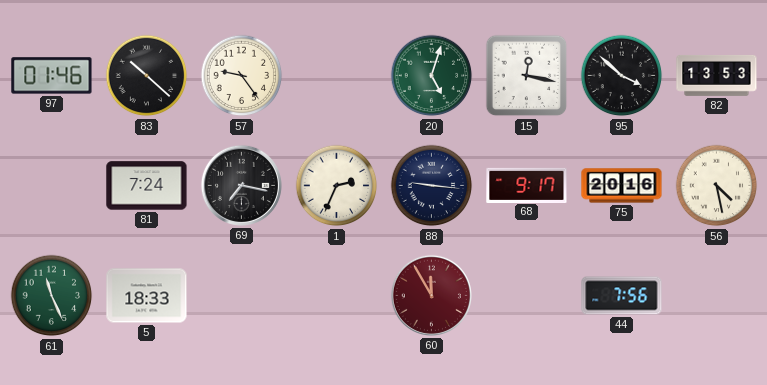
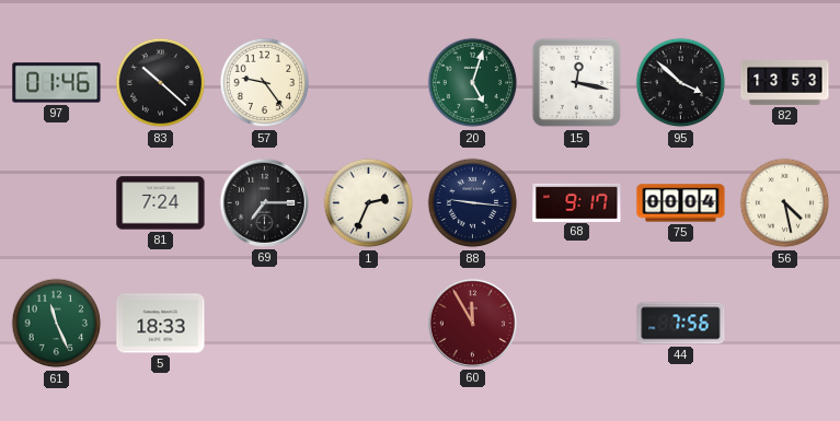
69: 7:17 -> 7:15
75: 20:16 -> 00:04
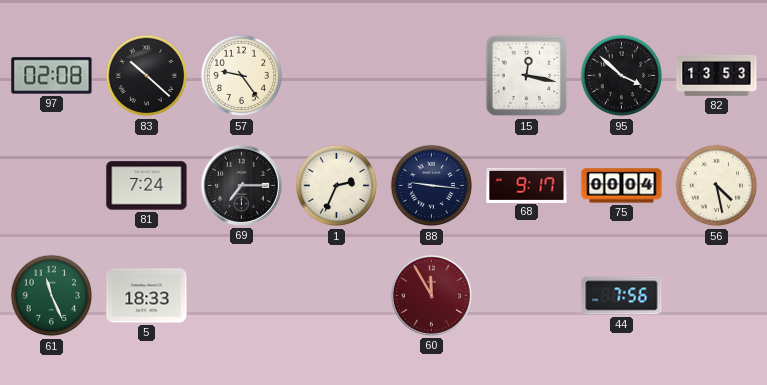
97: 01:46 -> 02:08
20: 5:03 -> none
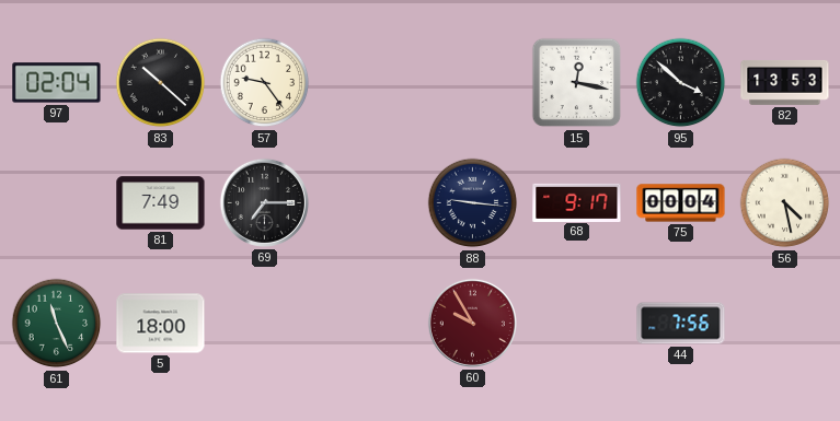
97: 02:08 -> 02:04
81: 7:24 -> 7:49
1: 2:34 -> none
5: 18:33 -> 18:00
60: 11:55 -> 9:55
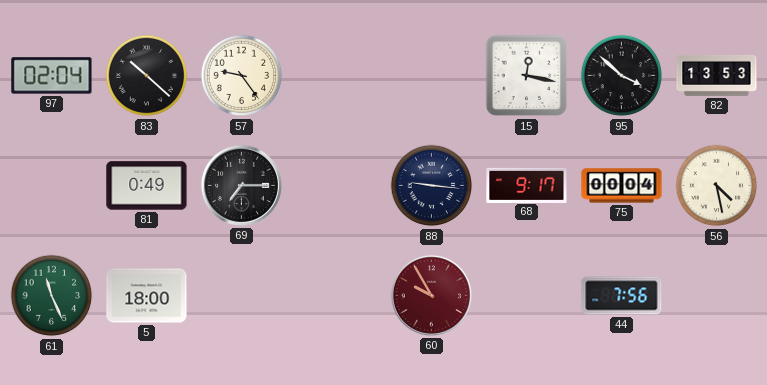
81: 7:49 -> 0:49
